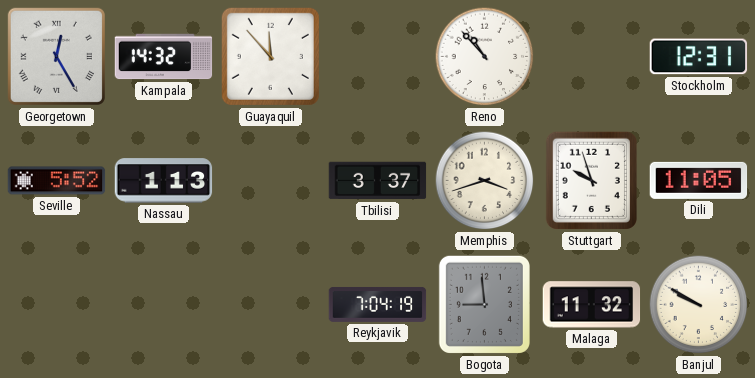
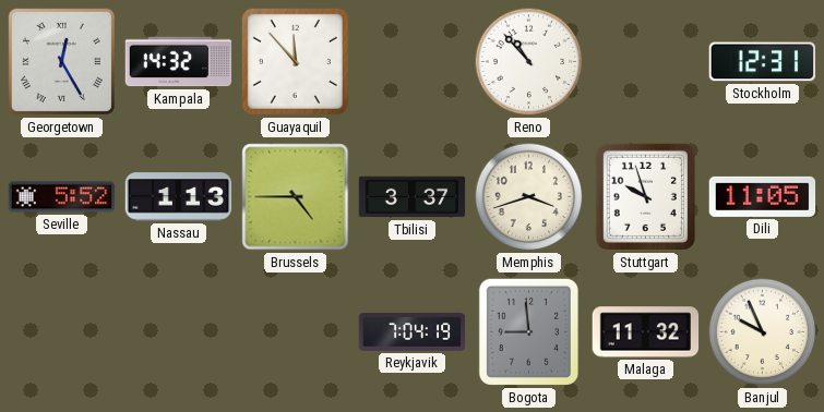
Brussels: none -> 4:45
Banjul: 9:50 -> 9:56
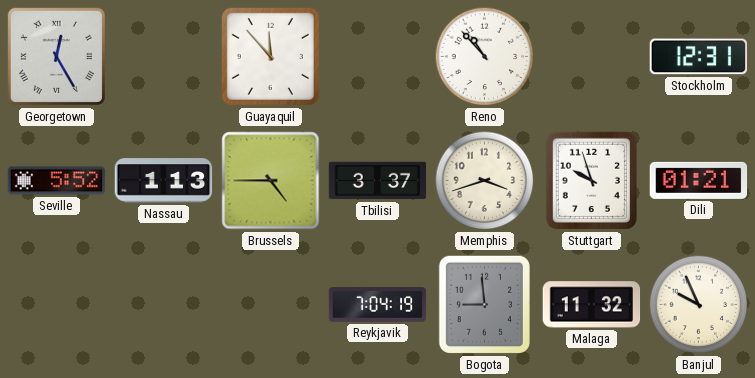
Kampala: 14:32 -> none
Dili: 11:05 -> 01:21
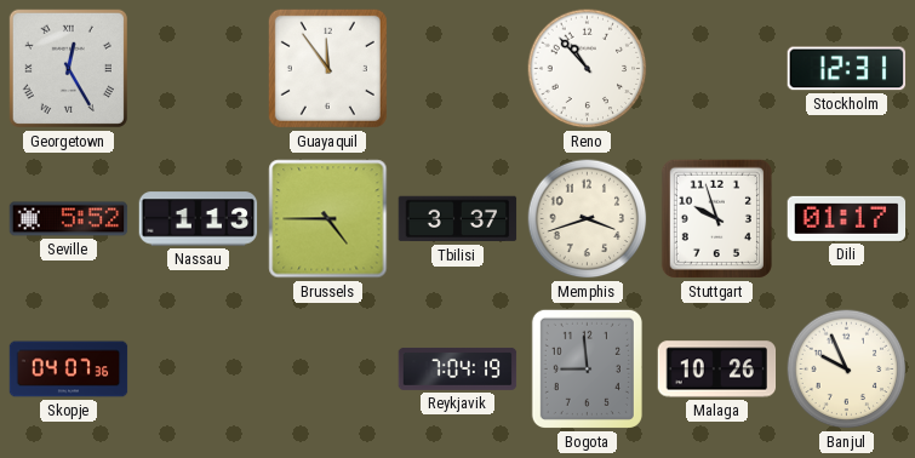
Guayaquil: 11:53 -> 11:54
Dili: 01:21 -> 01:17
Skopje: none -> 04:07
Malaga: 11:32 -> 10:26
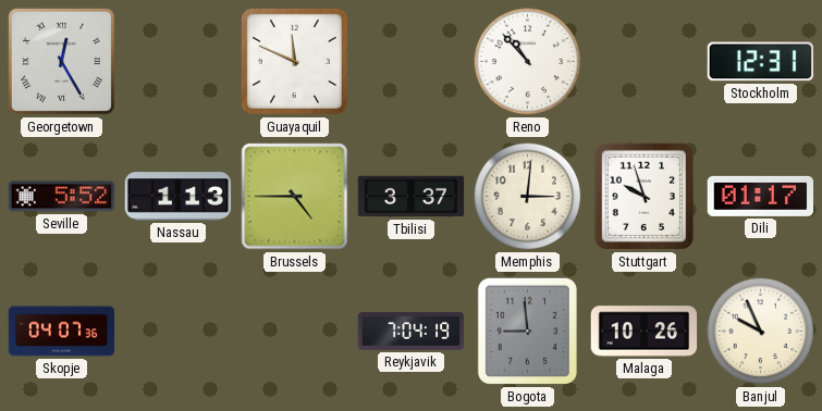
Guayaquil: 11:54 -> 11:49
Memphis: 3:42 -> 3:01
